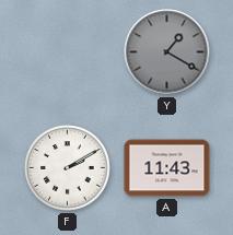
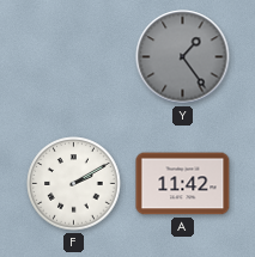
Y: 1:20 -> 1:24
A: 11:43 -> 11:42
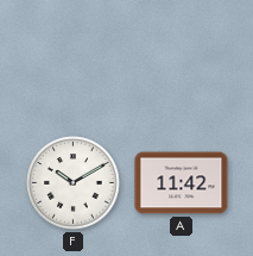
Y: 1:24 -> none
F: 2:10 -> 10:10
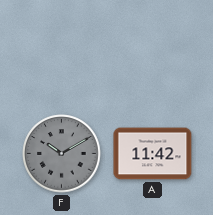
F dial: white -> grey
